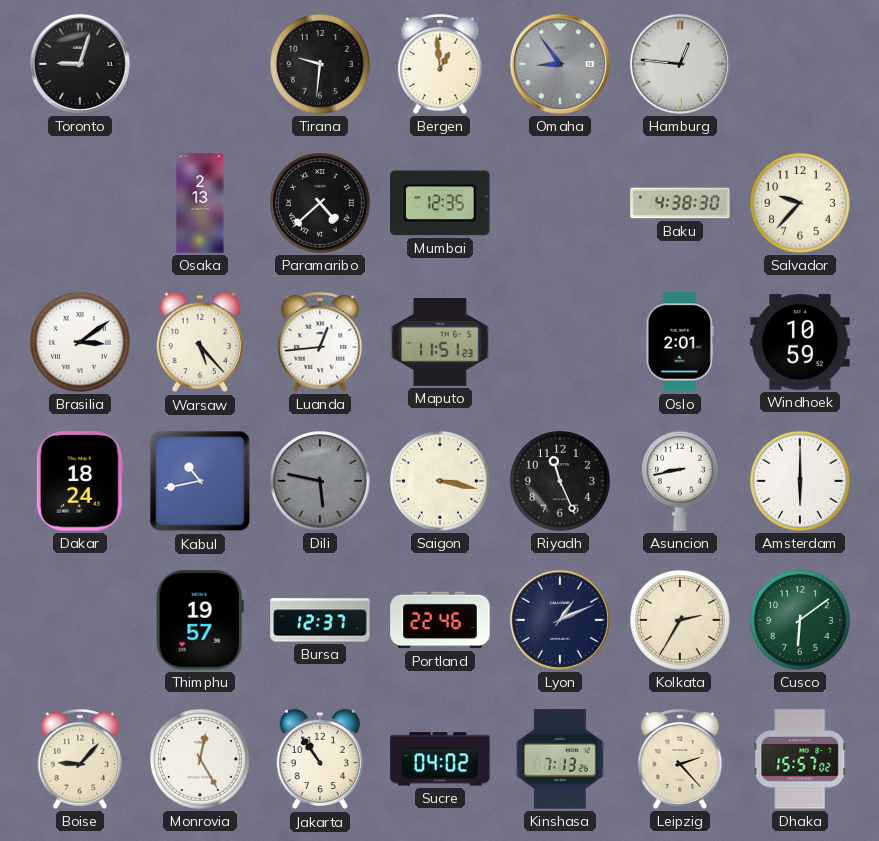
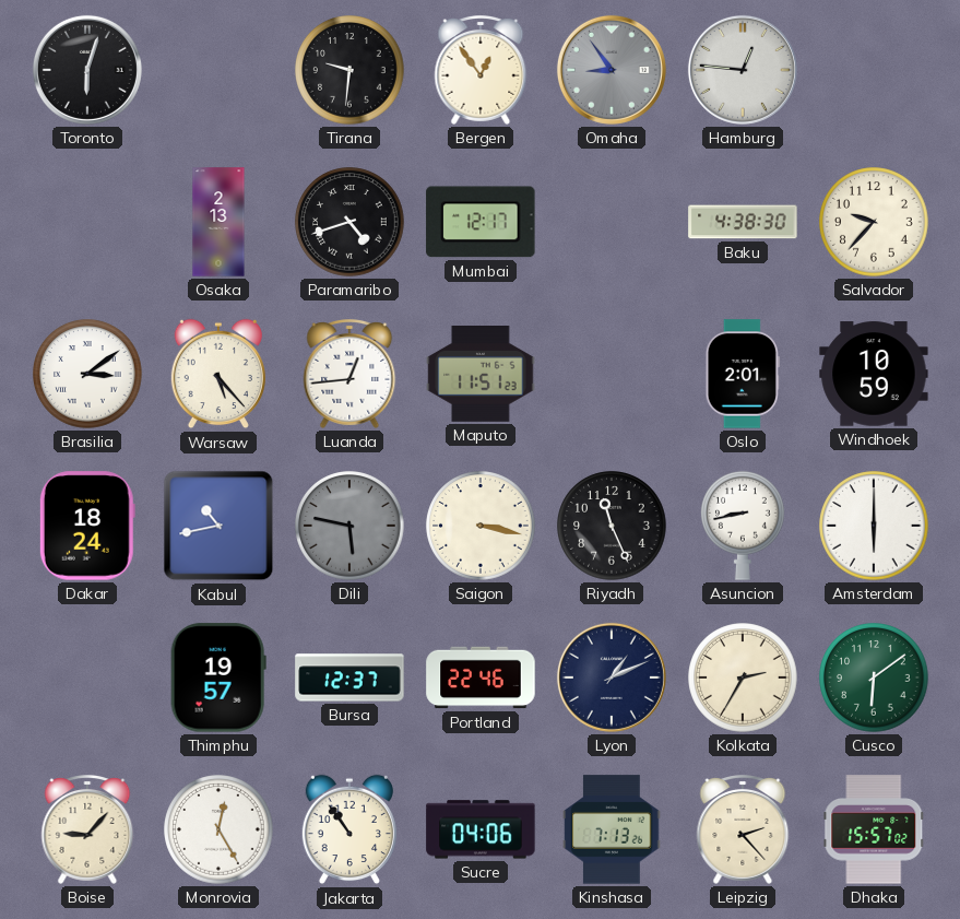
Toronto: 9:03 -> 6:03
Bergen: 12:59 -> 12:54
Paramaribo: 4:38 -> 4:42
Mumbai: 12:35 -> 12:17
Sucre: 04:02 -> 04:06
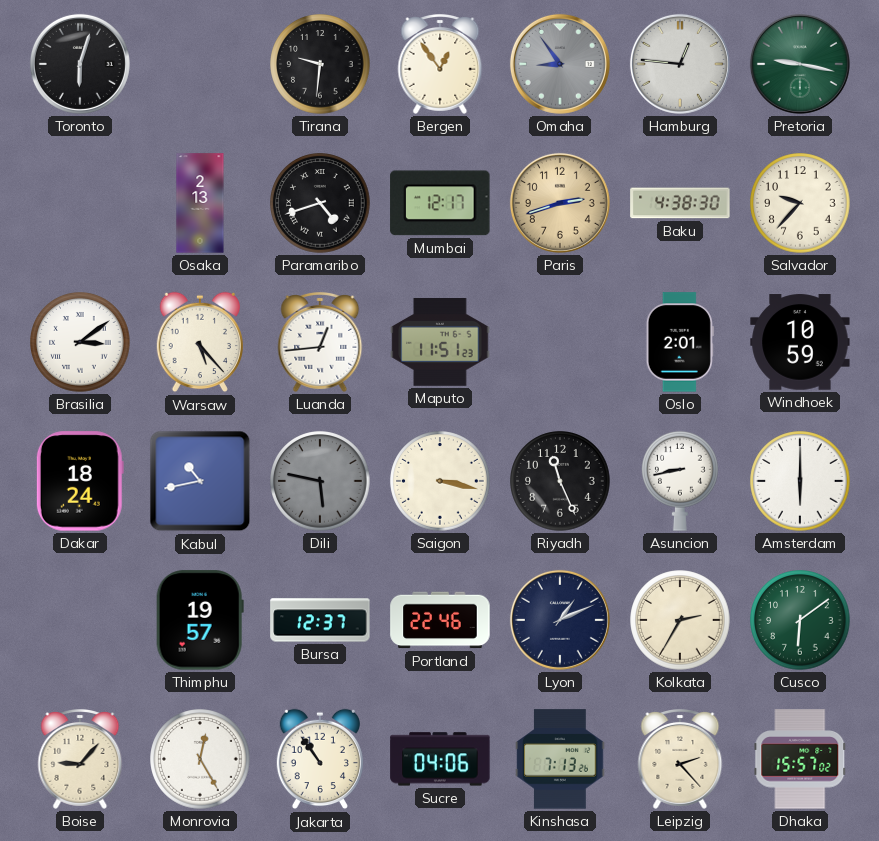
Pretoria: none -> 9:17
Paris: none -> 2:42
